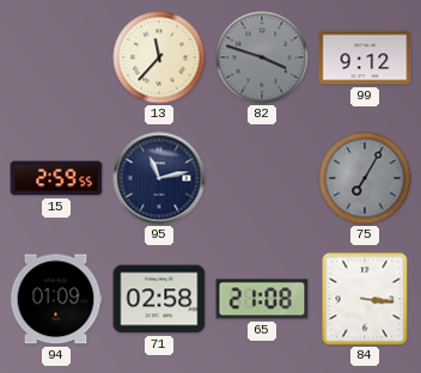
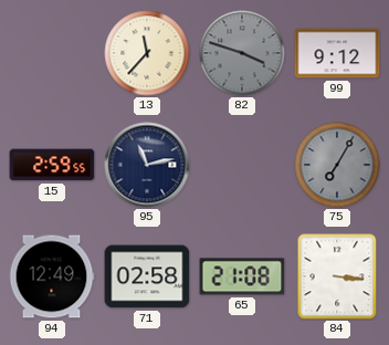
94: 01:09 -> 12:49
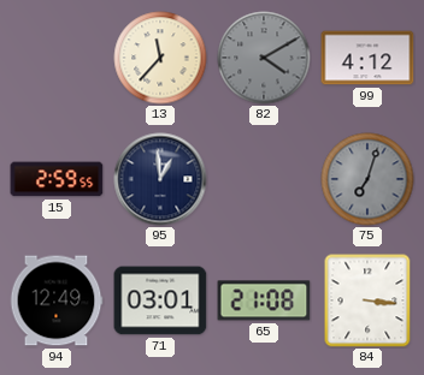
82: 3:48 -> 4:10
99: 9:12 -> 4:12
95: 11:13 -> 12:59
75: 7:05 -> 7:03
71: 02:58 -> 03:01
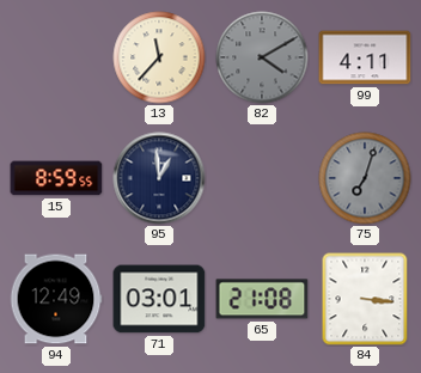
99: 4:12 -> 4:11
15: 2:59 -> 8:59
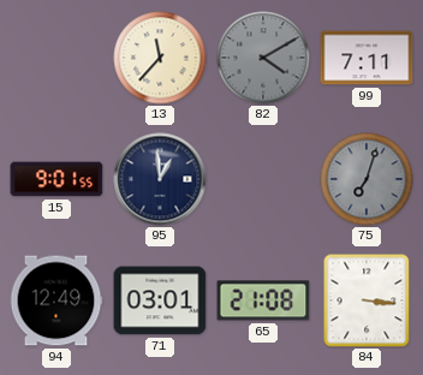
99: 4:11 -> 7:11
15: 8:59 -> 9:01
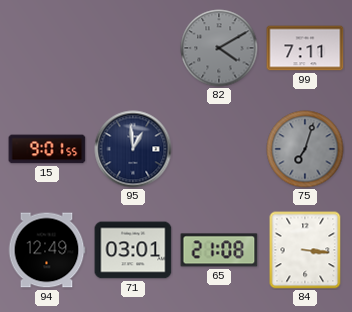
13: 11:37 -> none
